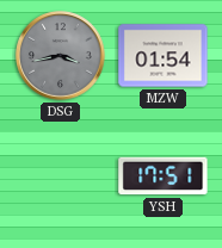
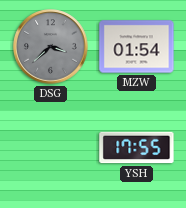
DSG: 3:43 -> 3:38
YSH: 17:51 -> 17:55
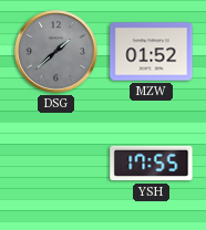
DSG: 3:38 -> 1:38
MZW: 01:54 -> 01:52
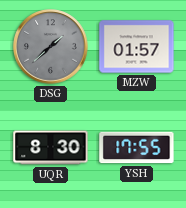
MZW: 01:52 -> 01:57
UQR: none -> 8:30
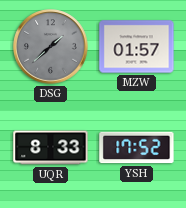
UQR: 8:30 -> 8:33
YSH: 17:55 -> 17:52
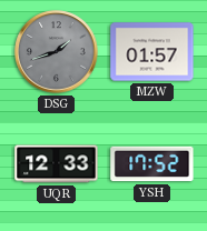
DSG: 1:38 -> 1:42
UQR: 8:33 -> 12:33
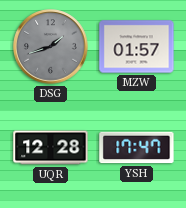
UQR: 12:33 -> 12:28
YSH: 17:52 -> 17:47
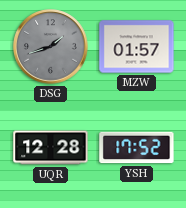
YSH: 17:47 -> 17:52
